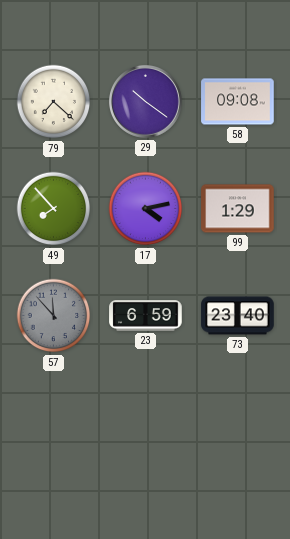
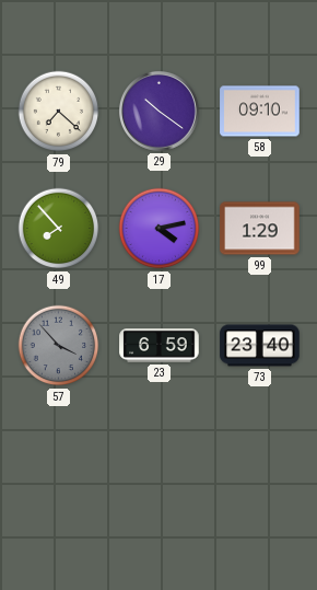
58: 09:08 -> 09:10
57: 11:53 -> 3:53
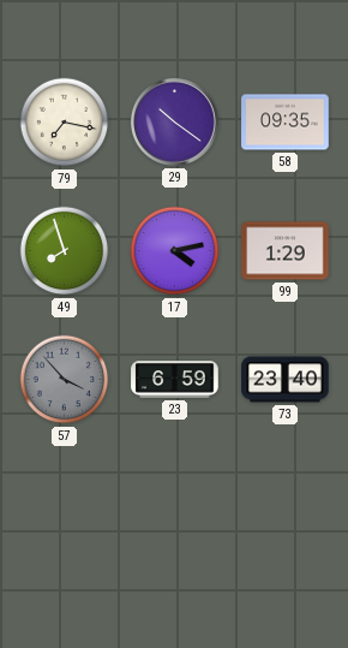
79: 7:22 -> 7:17
58: 09:10 -> 09:35
49: 7:53 -> 7:57
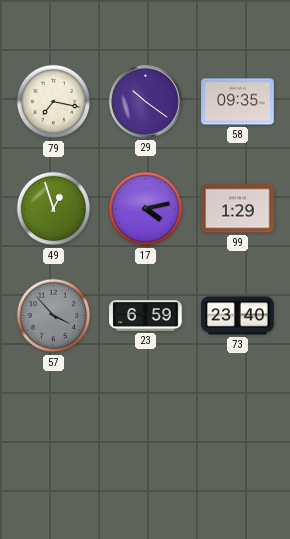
49: 7:57 -> 12:57
